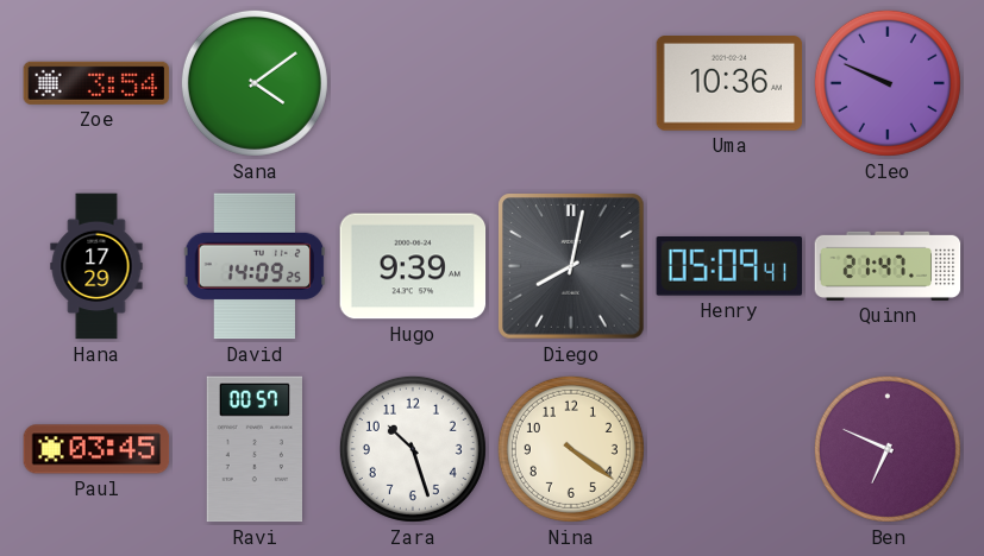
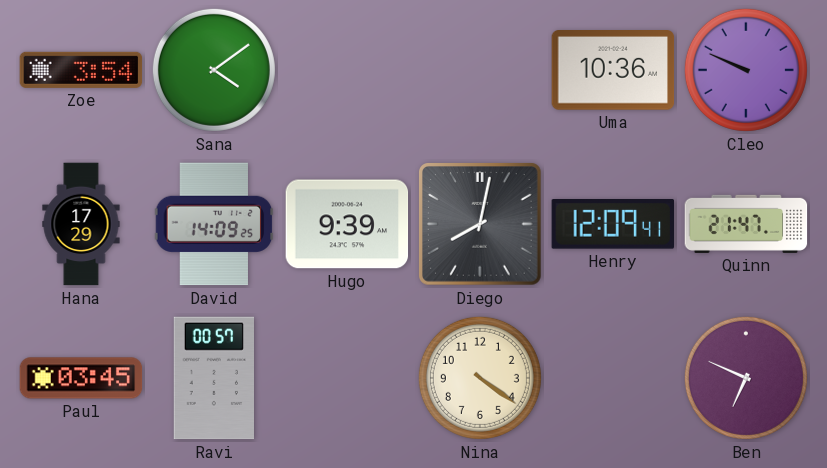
Henry: 05:09 -> 12:09
Zara: 10:27 -> none
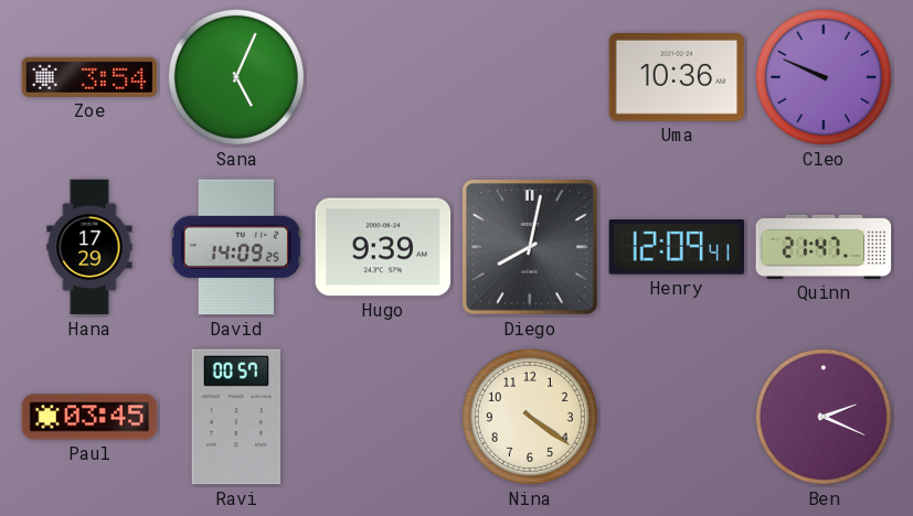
Sana: 4:09 -> 5:04
Ben: 6:49 -> 2:19
